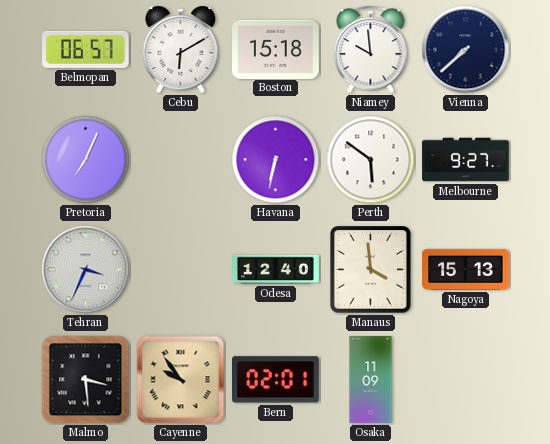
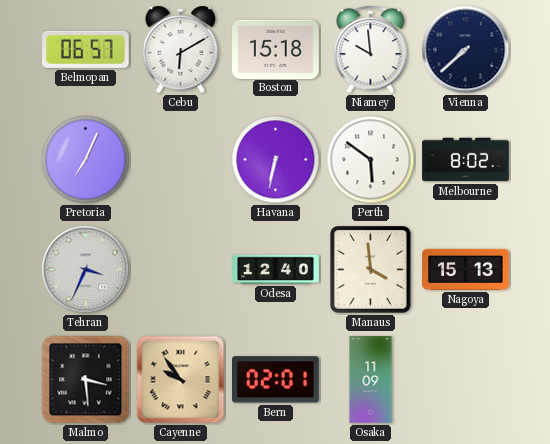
Melbourne: 9:27 -> 8:02
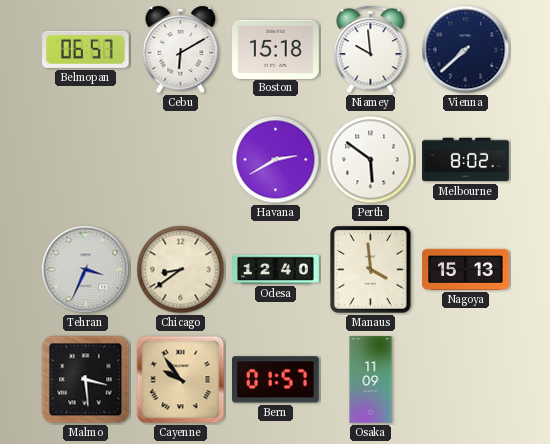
Pretoria: 7:04 -> none
Havana: 6:32 -> 2:40
Chicago: none -> 8:39
Bern: 02:01 -> 01:57
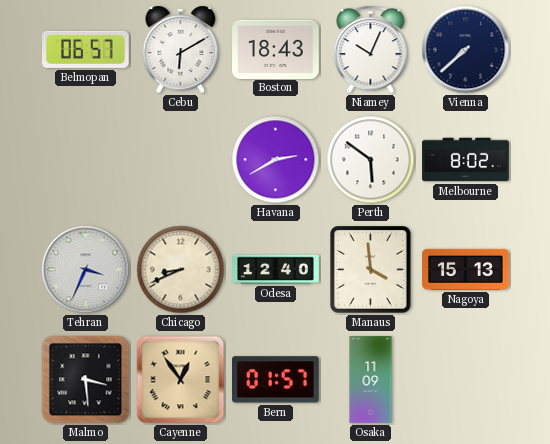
Boston: 15:18 -> 18:43
Niamey: 9:59 -> 10:04
Chicago: 8:39 -> 8:41
Cayenne: 9:54 -> 12:54
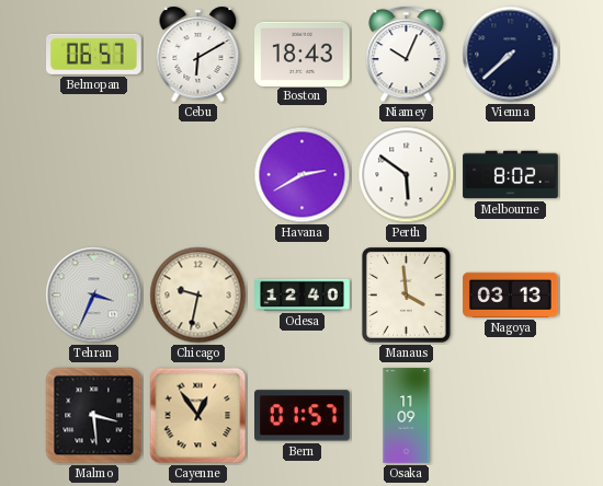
Chicago: 8:41 -> 9:32
Nagoya: 15:13 -> 03:13
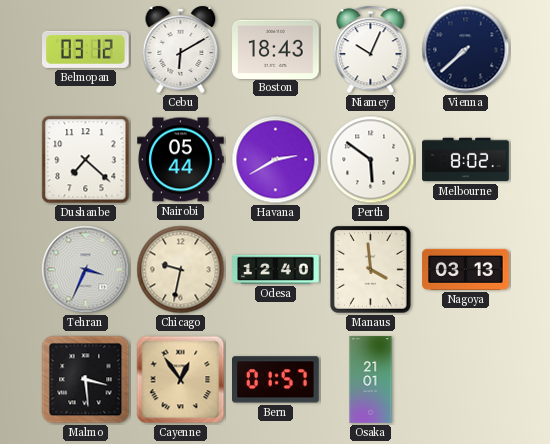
Belmopan: 06:57 -> 03:12
Dushanbe: none -> 7:22
Nairobi: none -> 05:44
Osaka: 11:09 -> 21:01
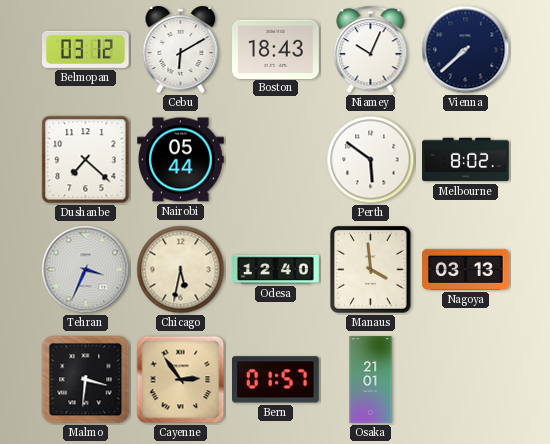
Havana: 2:40 -> none
Chicago: 9:32 -> 5:32
Malmo: 3:29 -> 3:31
Cayenne: 12:54 -> 2:54
